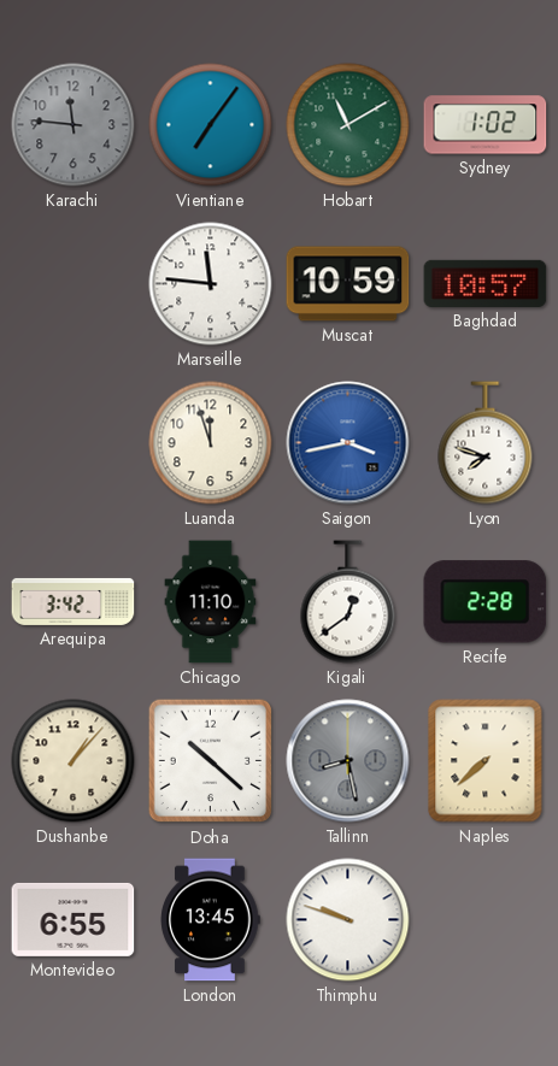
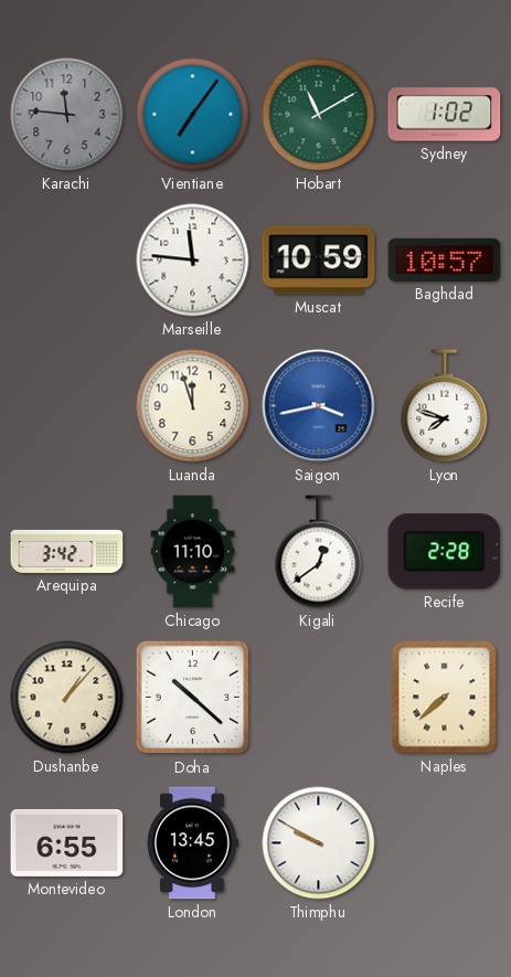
Tallinn: 8:28 -> none
Thimphu: 9:48 -> 9:50
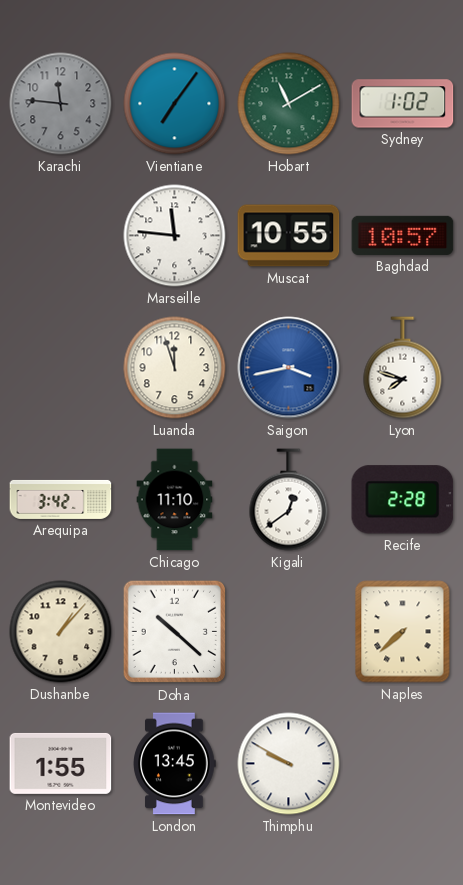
Muscat: 10:59 -> 10:55
Montevideo: 6:55 -> 1:55
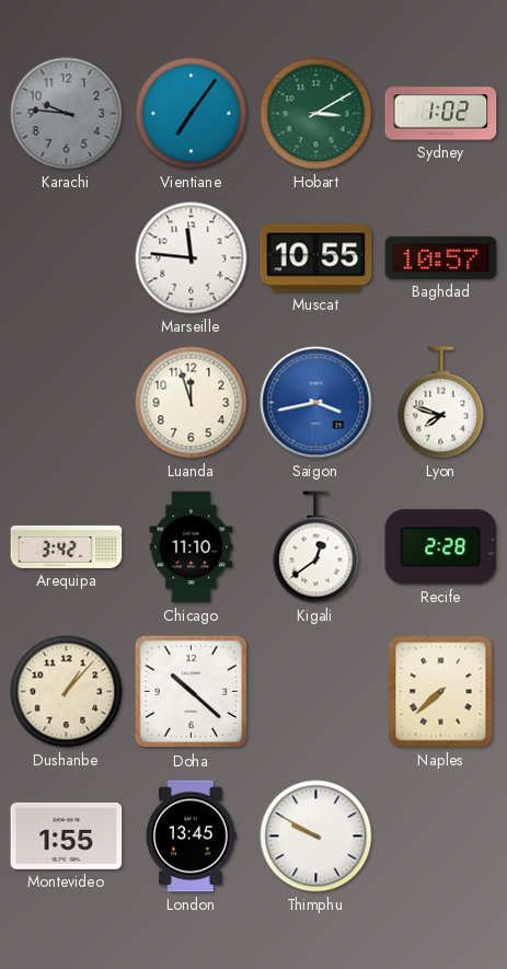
Karachi: 11:46 -> 9:46
Hobart: 11:10 -> 3:10
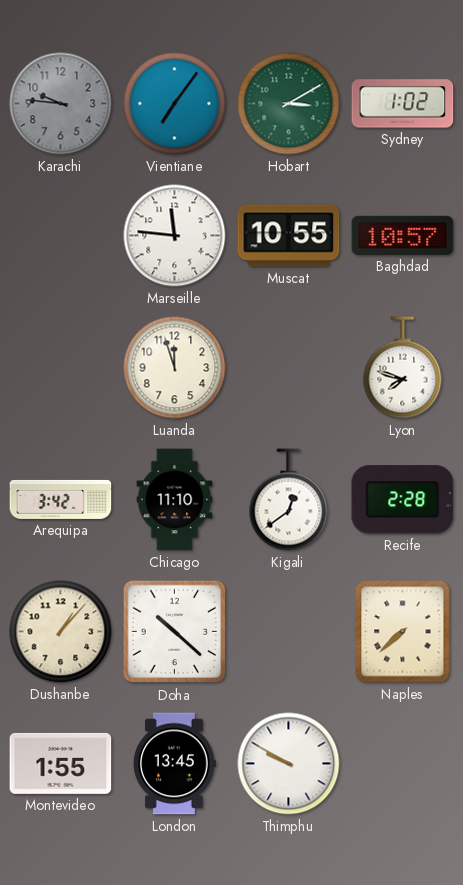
Saigon: 3:43 -> none
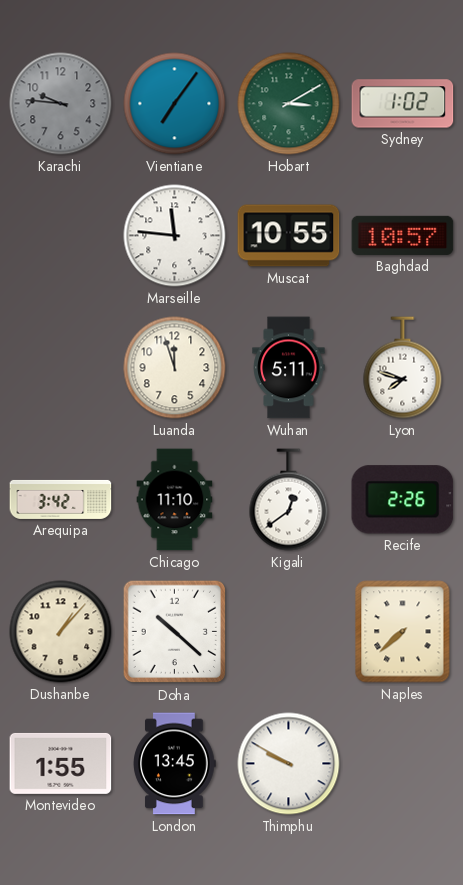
Wuhan: none -> 5:11
Recife: 2:28 -> 2:26
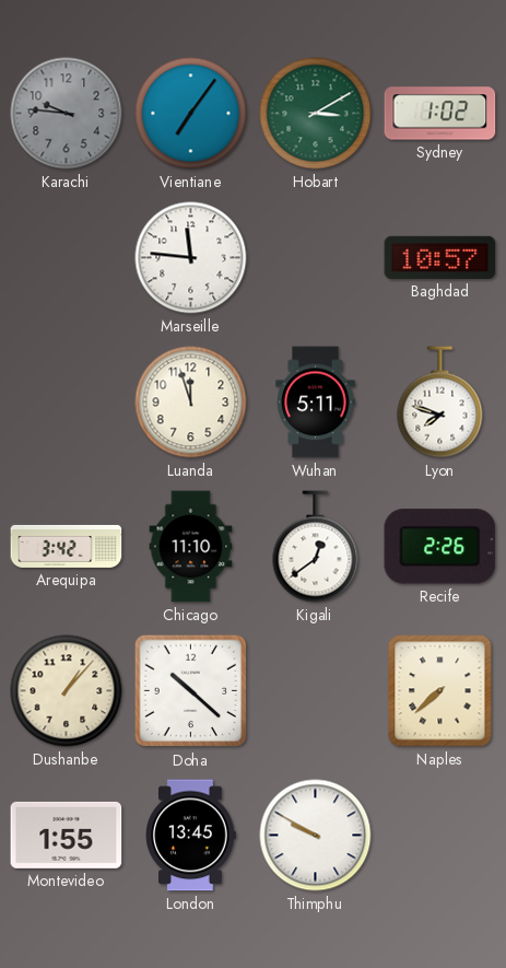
Muscat: 10:55 -> none
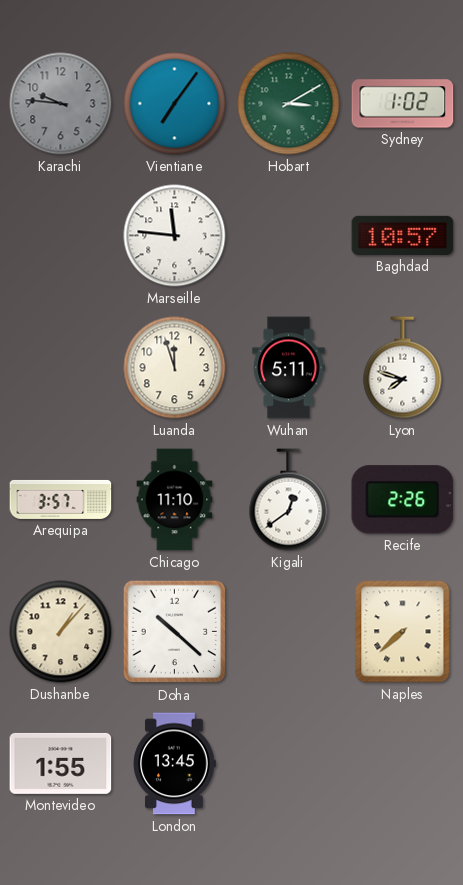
Arequipa: 3:42 -> 3:57
Thimphu: 9:50 -> none
